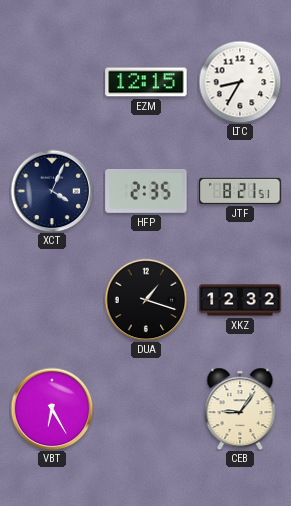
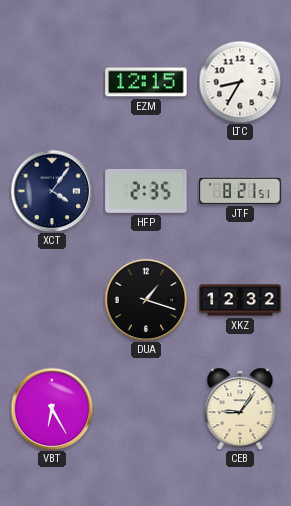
XCT: 4:04 -> 4:06
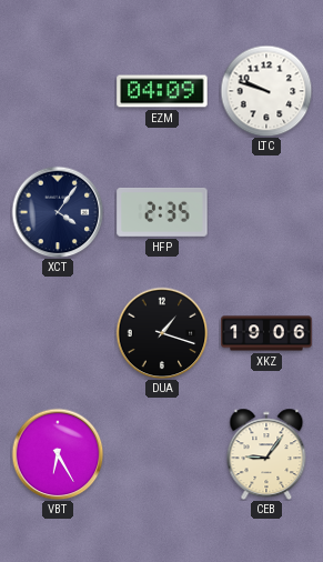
EZM: 12:15 -> 04:09
LTC: 8:35 -> 9:48
JTF: 8:21 -> none
XKZ: 12:32 -> 19:06
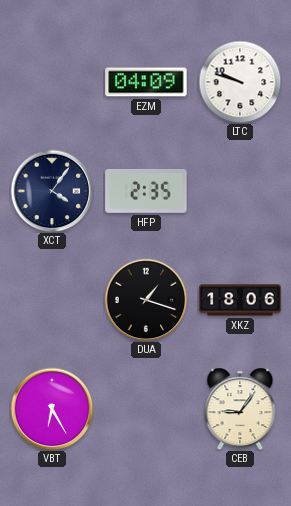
XKZ: 19:06 -> 18:06
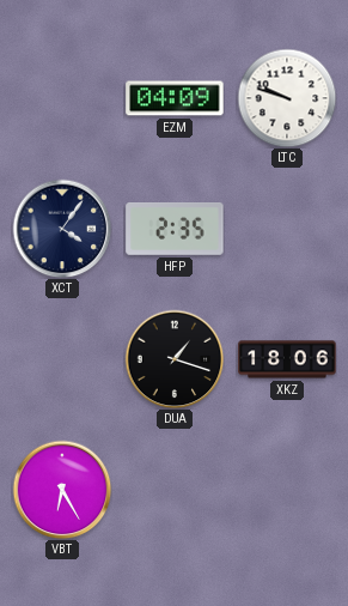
CEB: 9:06 -> none
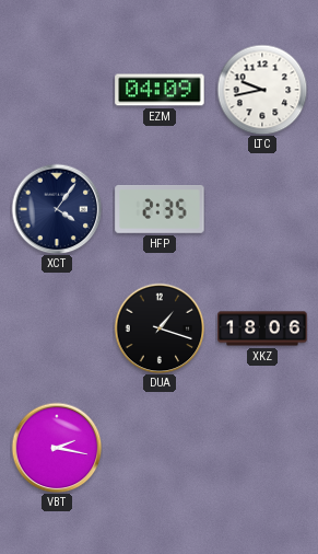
LTC: 9:48 -> 9:43
VBT: 6:25 -> 2:17
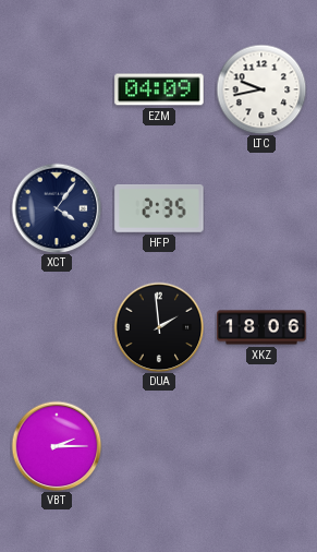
DUA: 1:18 -> 1:59
VBT: 2:17 -> 2:15
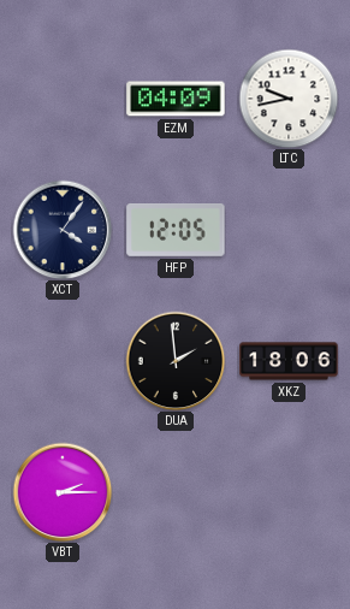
HFP: 2:35 -> 12:05
